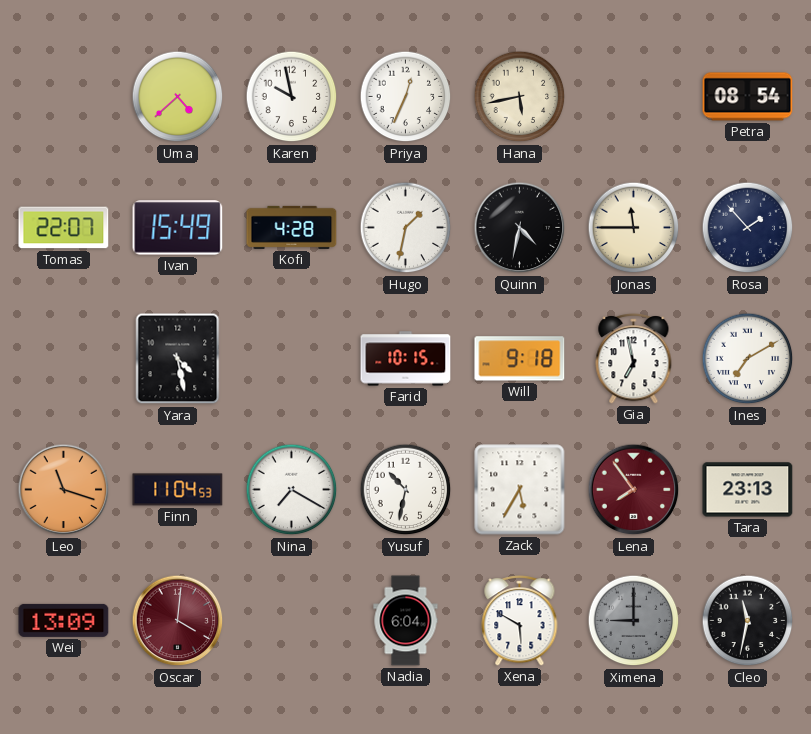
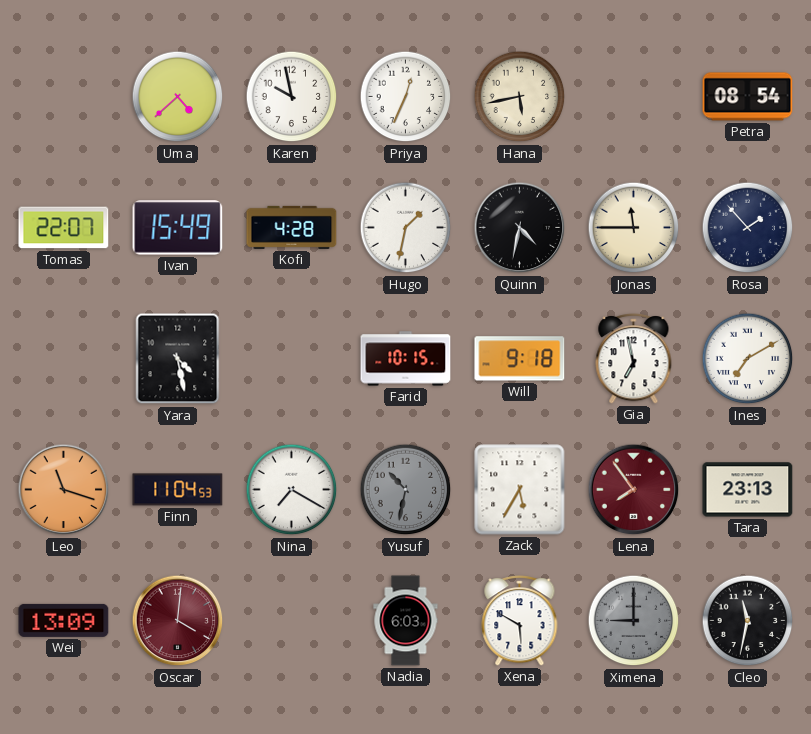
Yusuf dial: white -> grey
Nadia: 6:04 -> 6:03
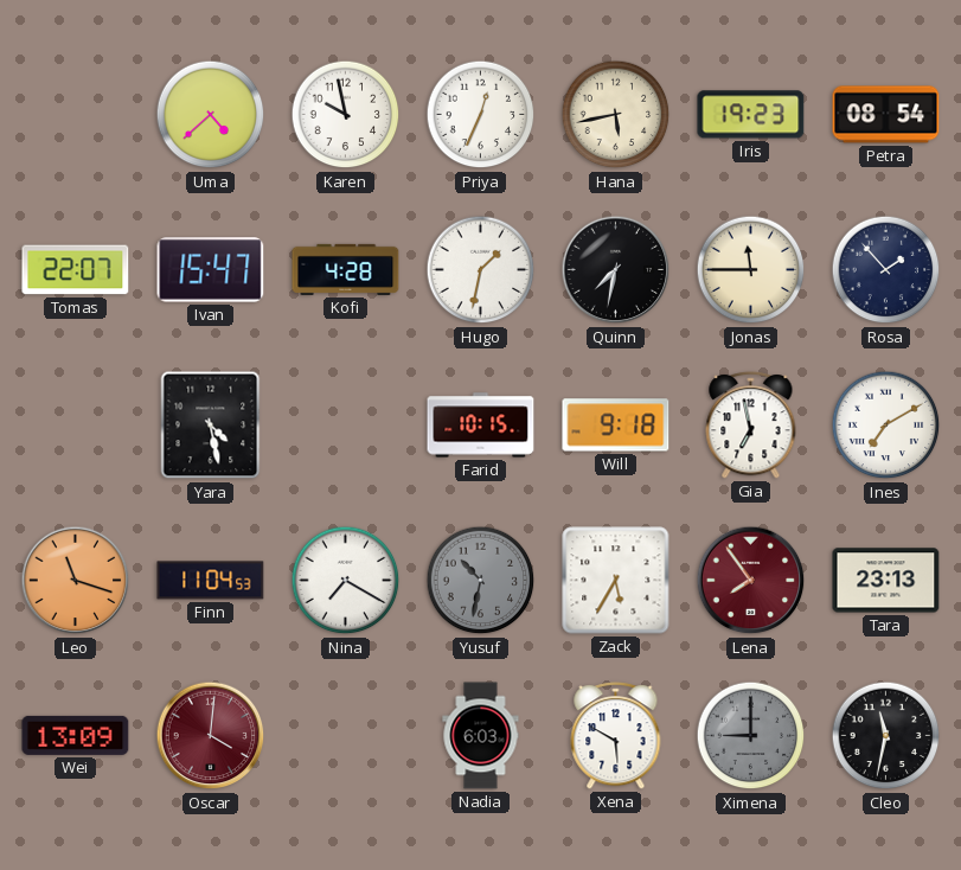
Iris: none -> 19:23
Ivan: 15:49 -> 15:47
Quinn: 4:32 -> 7:32
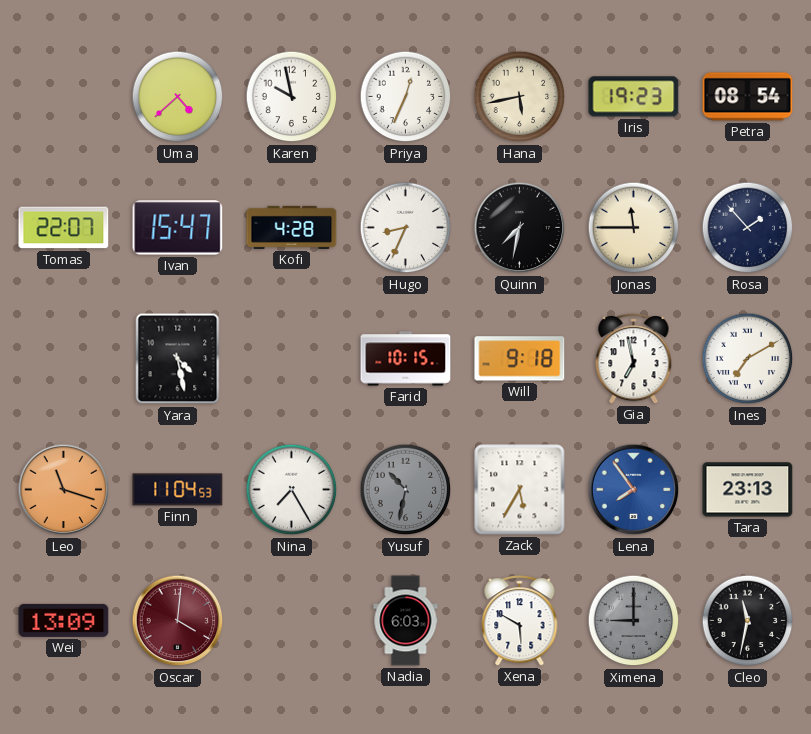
Hugo: 1:32 -> 8:34
Nina: 7:20 -> 7:25
Lena dial: burgundy -> blue
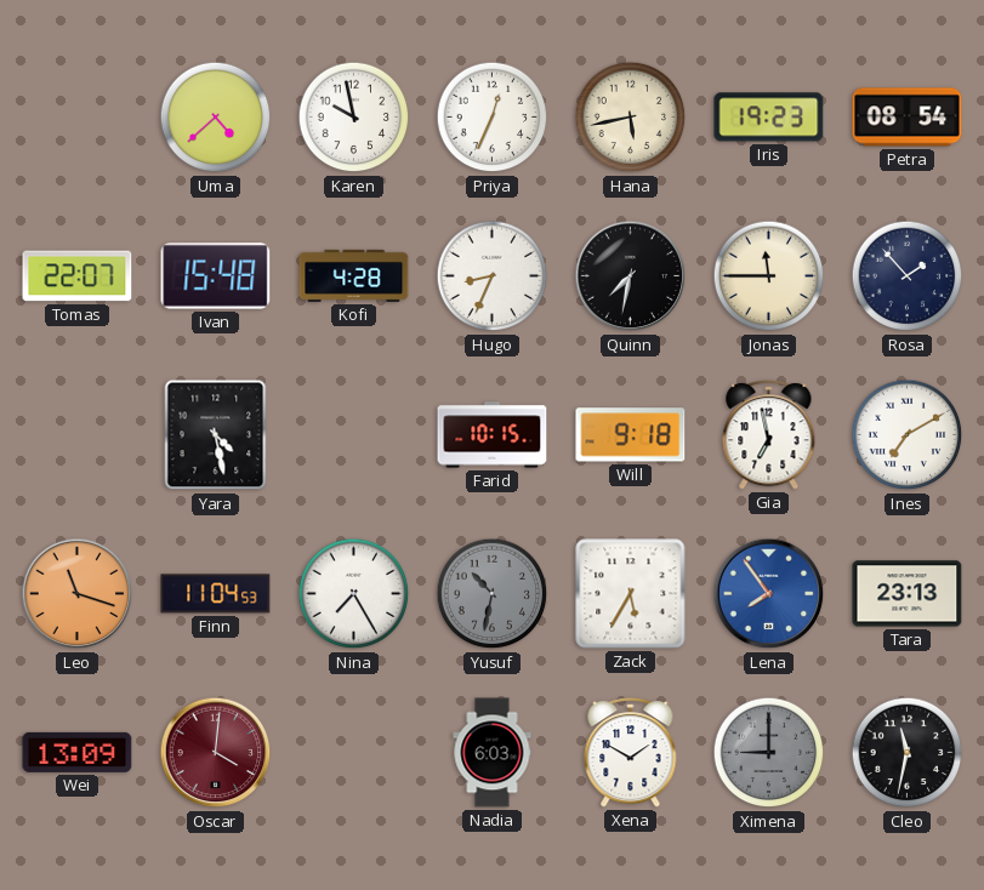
Ivan: 15:47 -> 15:48
Xena: 5:50 -> 1:50
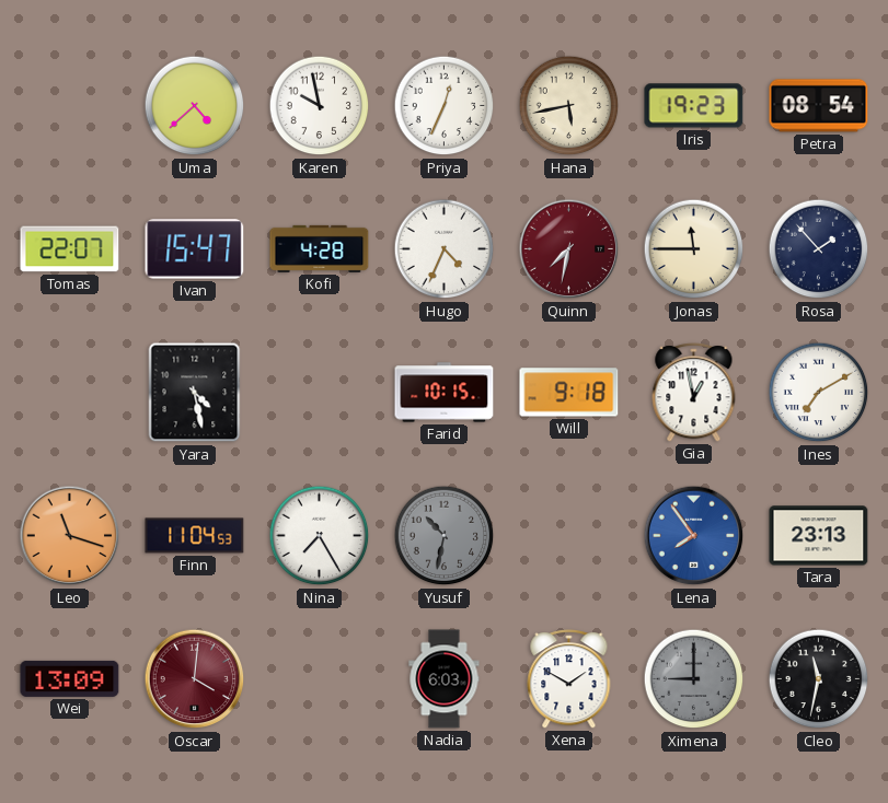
Ivan: 15:48 -> 15:47
Hugo: 8:34 -> 4:34
Quinn dial: black -> burgundy
Gia: 6:58 -> 12:58
Zack: 5:35 -> none
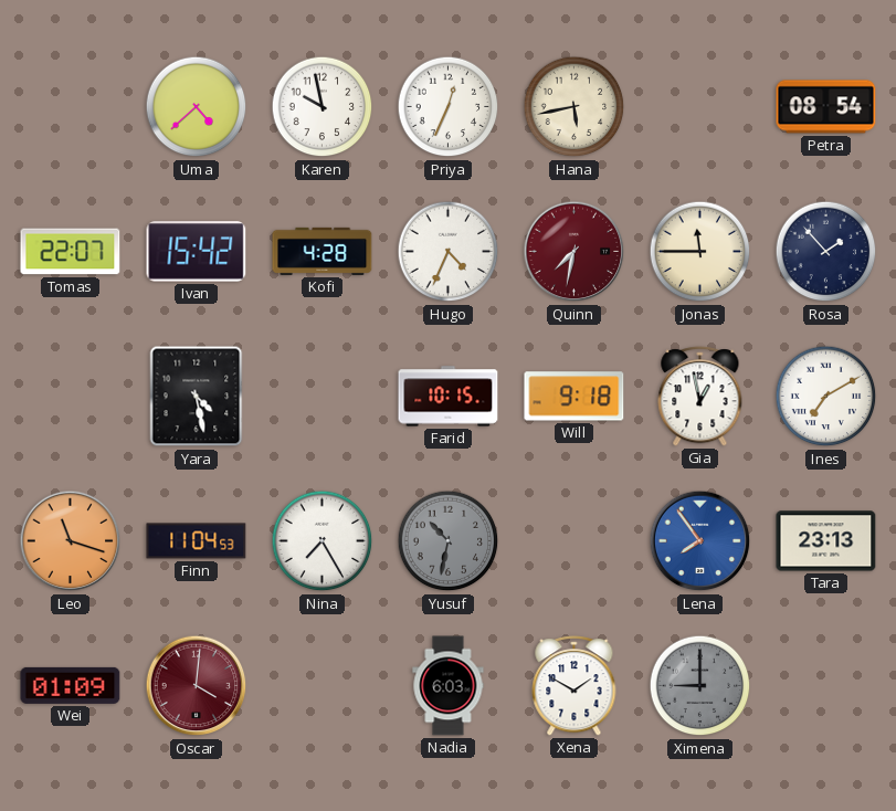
Iris: 19:23 -> none
Ivan: 15:47 -> 15:42
Wei: 13:09 -> 01:09
Cleo: 11:32 -> none
